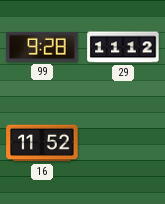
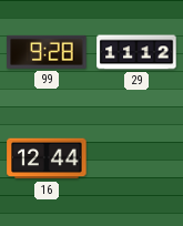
16: 11:52 -> 12:44
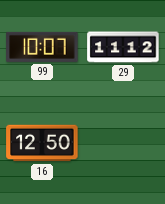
99: 9:28 -> 10:07
16: 12:44 -> 12:50
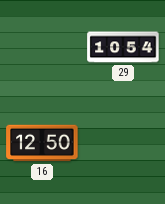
99: 10:07 -> none
29: 11:12 -> 10:54
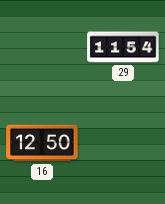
29: 10:54 -> 11:54
